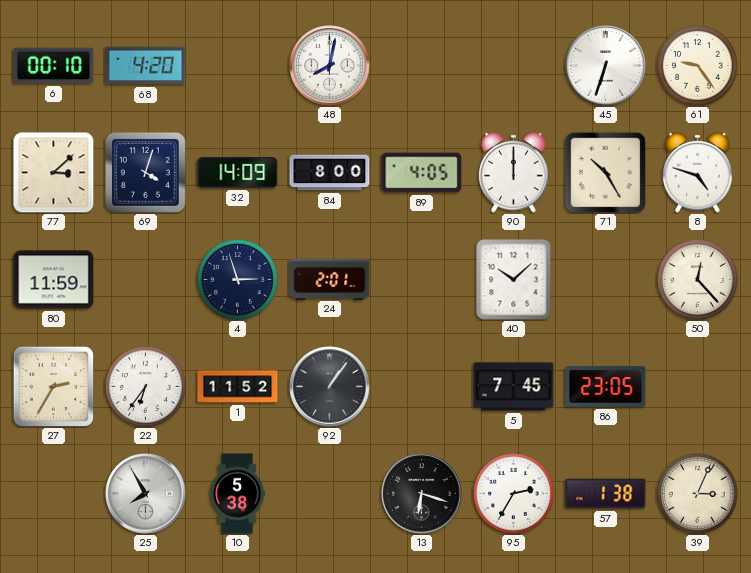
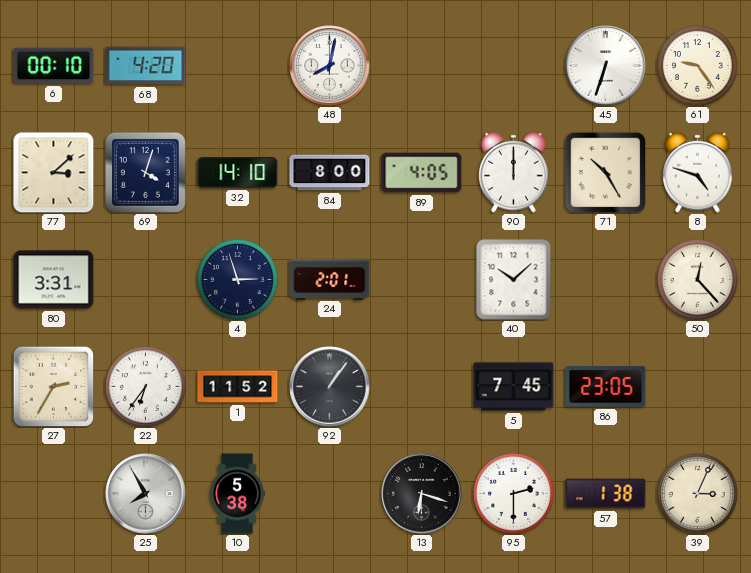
32: 14:09 -> 14:10
80: 11:59 -> 3:31
95: 2:35 -> 2:30
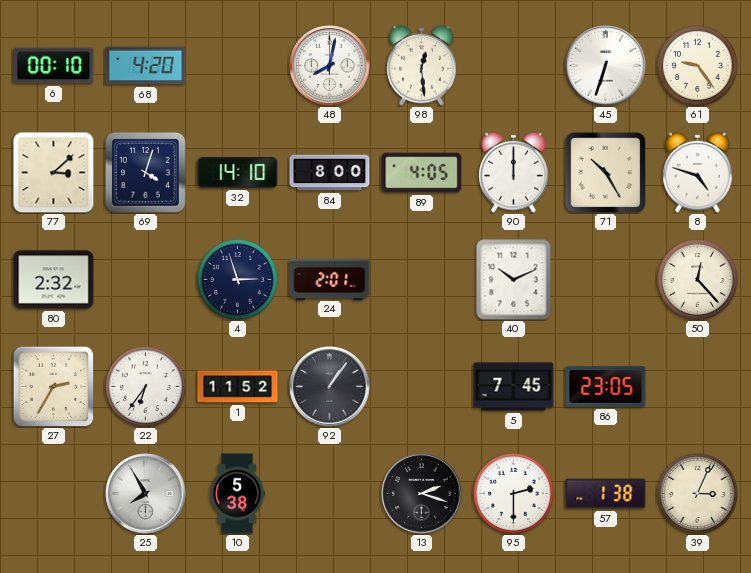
98: none -> 12:29
80: 3:31 -> 2:32
40: 10:08 -> 10:11
13: 6:18 -> 2:18
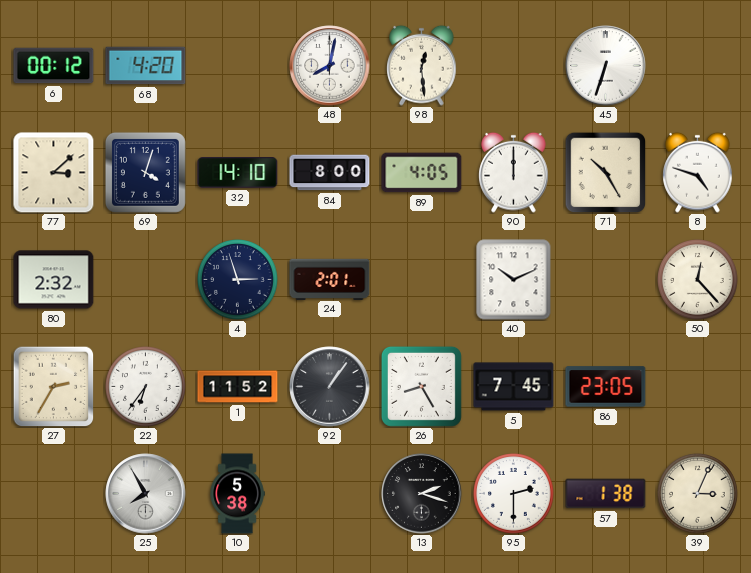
6: 00:10 -> 00:12
61: 9:24 -> none
26: none -> 8:25
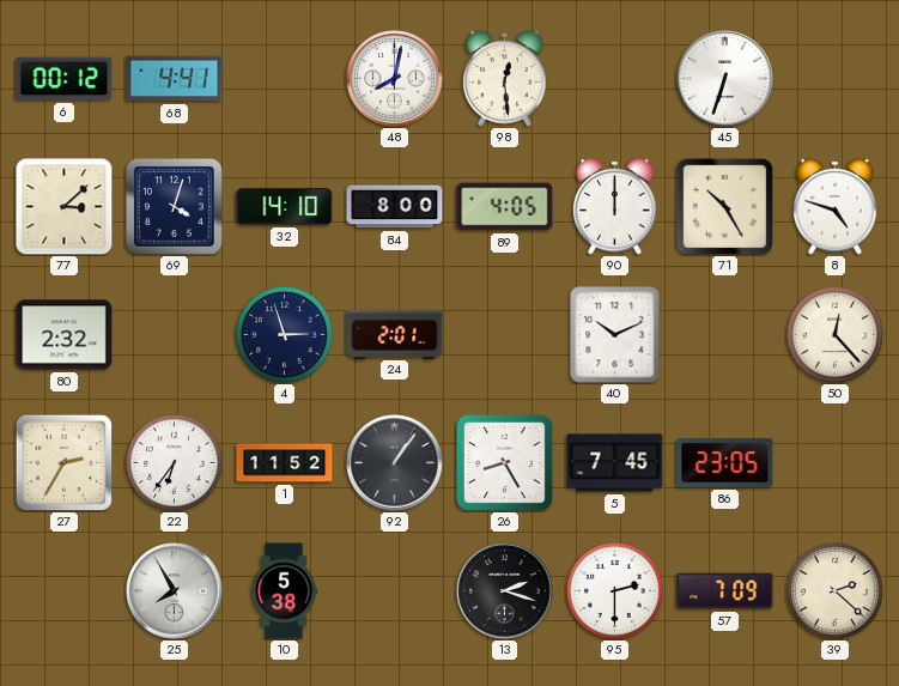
68: 4:20 -> 4:41
57: 1:38 -> 7:09
39: 3:04 -> 2:22
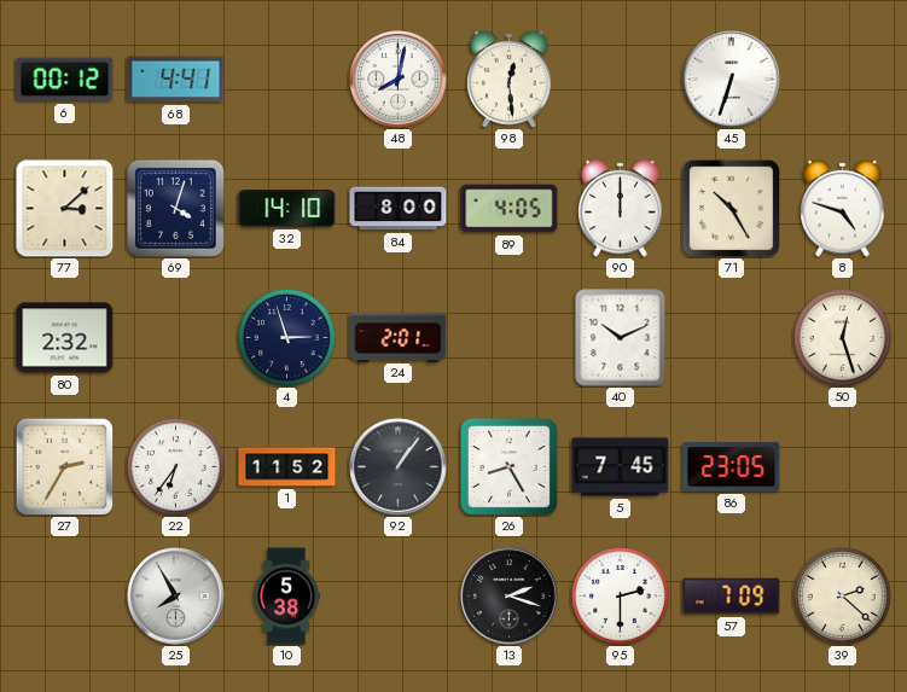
50: 12:23 -> 12:27
